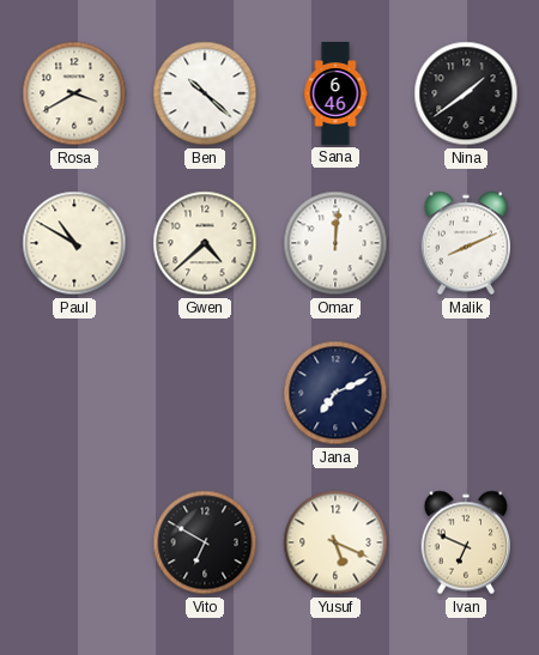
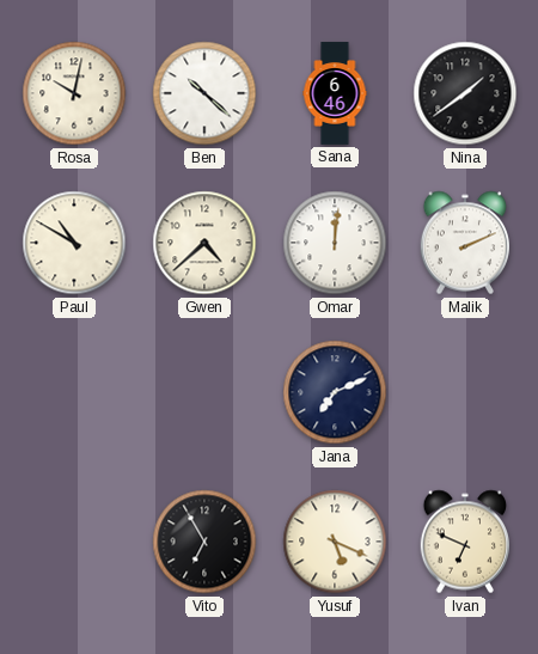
Rosa: 3:40 -> 10:02
Malik: 8:11 -> 2:11
Vito: 6:50 -> 6:55
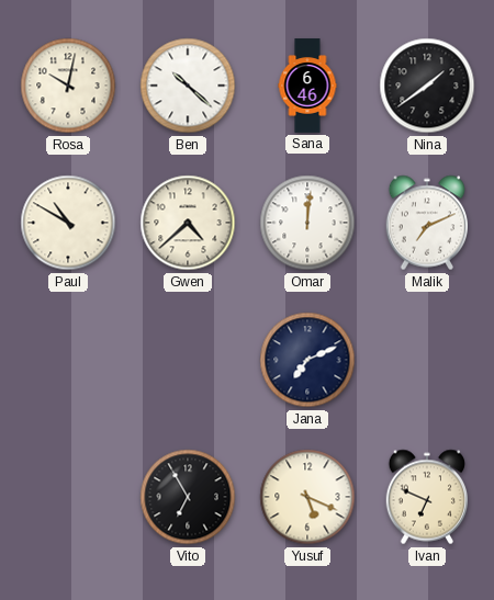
Malik: 2:11 -> 7:11
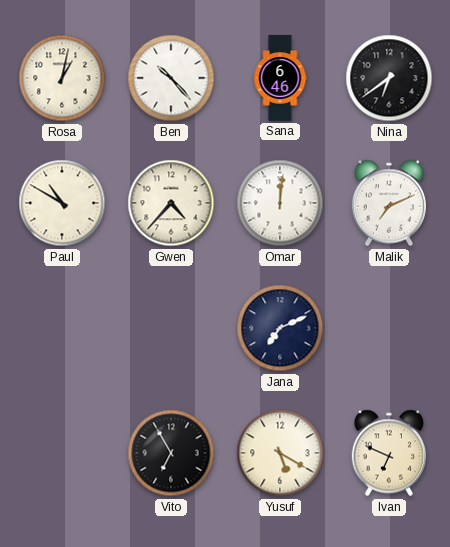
Rosa: 10:02 -> 1:02
Ben: 10:22 -> 10:23
Nina: 1:39 -> 6:39
Gwen: 4:38 -> 4:37
Yusuf: 5:19 -> 5:20
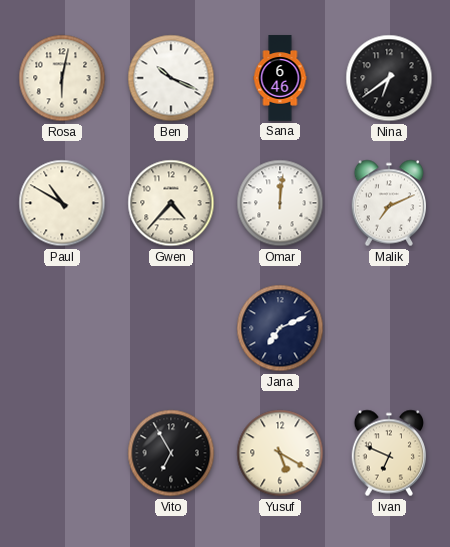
Rosa: 1:02 -> 6:02
Ben: 10:23 -> 10:19
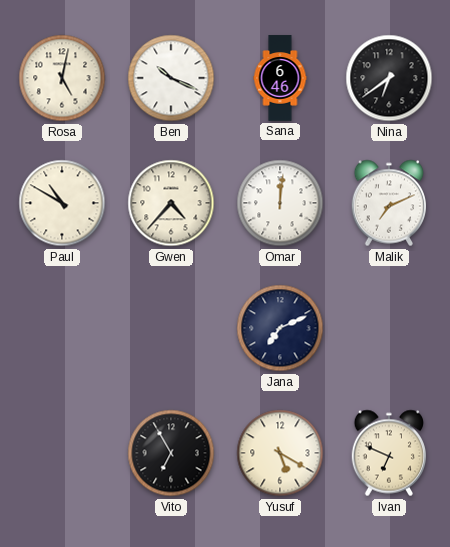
Rosa: 6:02 -> 5:02
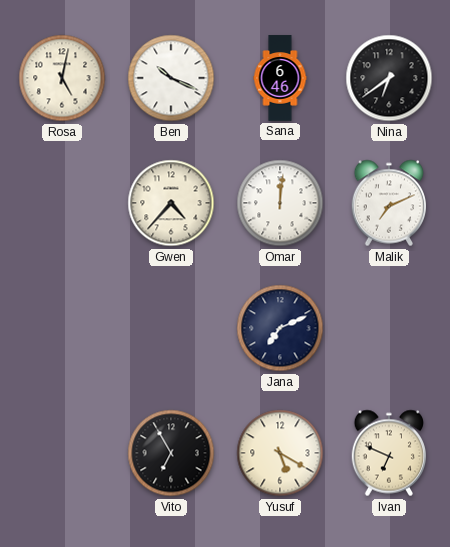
Paul: 10:50 -> none
